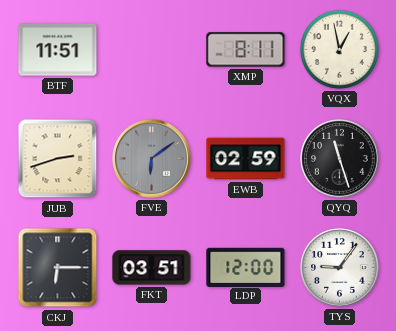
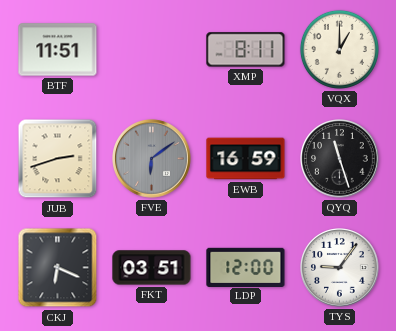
VQX: 12:58 -> 1:00
EWB: 02:59 -> 16:59
CKJ: 6:15 -> 6:19
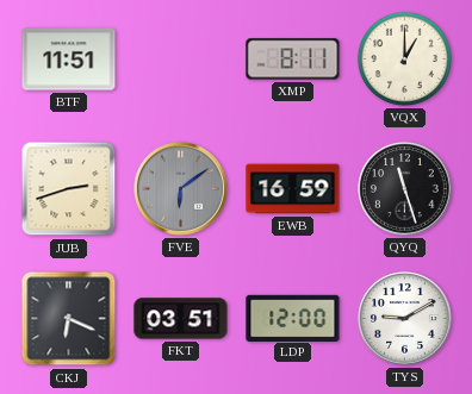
TYS: 9:06 -> 9:10
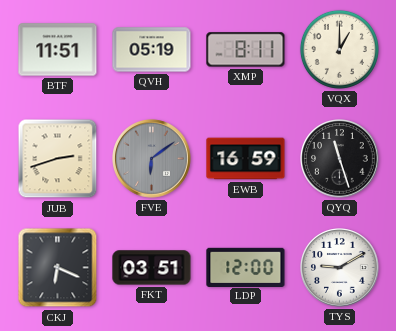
QVH: none -> 05:19
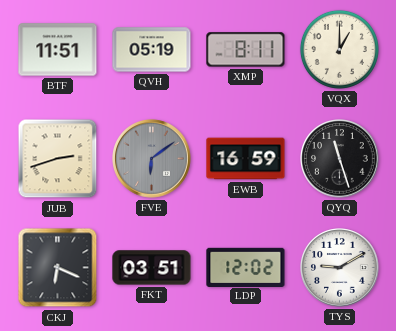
LDP: 12:00 -> 12:02
